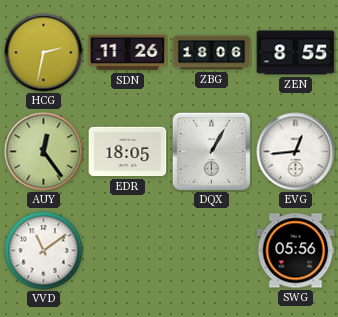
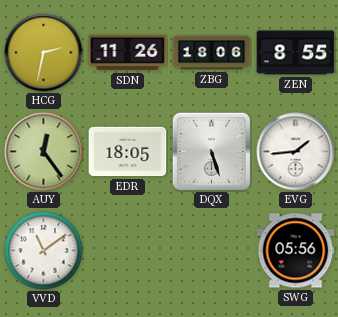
DQX: 1:05 -> 5:27
EVG: 12:44 -> 1:44
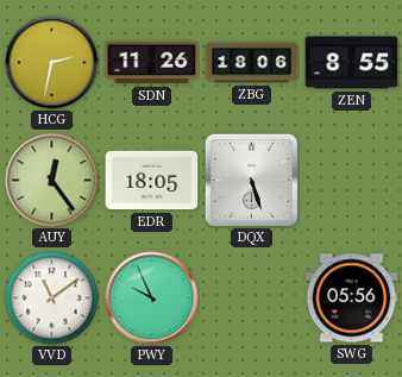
EVG: 1:44 -> none
PWY: none -> 9:56
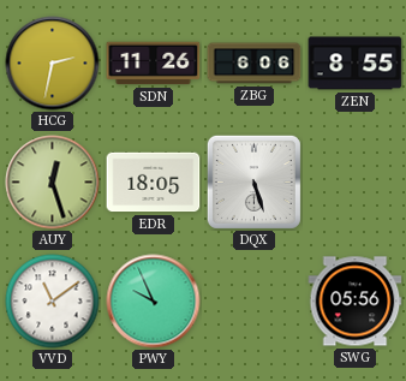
ZBG: 18:06 -> 6:06
AUY: 12:24 -> 12:27
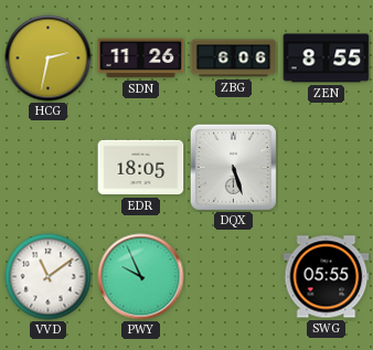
AUY: 12:27 -> none
SWG: 05:56 -> 05:55
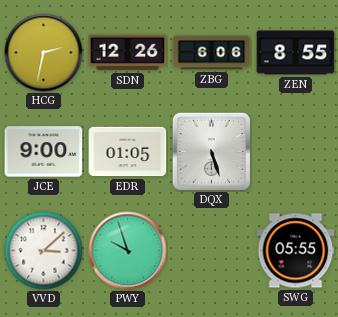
SDN: 11:26 -> 12:26
JCE: none -> 9:00
EDR: 18:05 -> 01:05
VVD: 11:09 -> 3:08
PWY: 9:56 -> 9:57
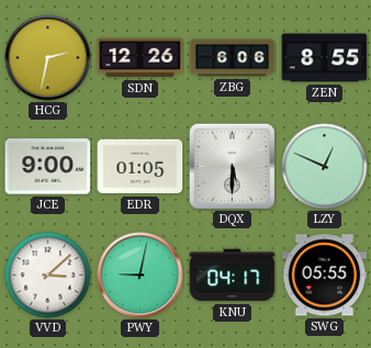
DQX: 5:27 -> 5:30
LZY: none -> 12:49
PWY: 9:57 -> 9:02
KNU: none -> 04:17
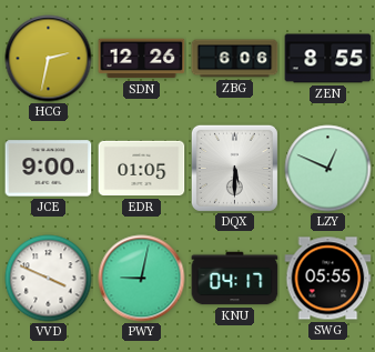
VVD: 3:08 -> 3:49
